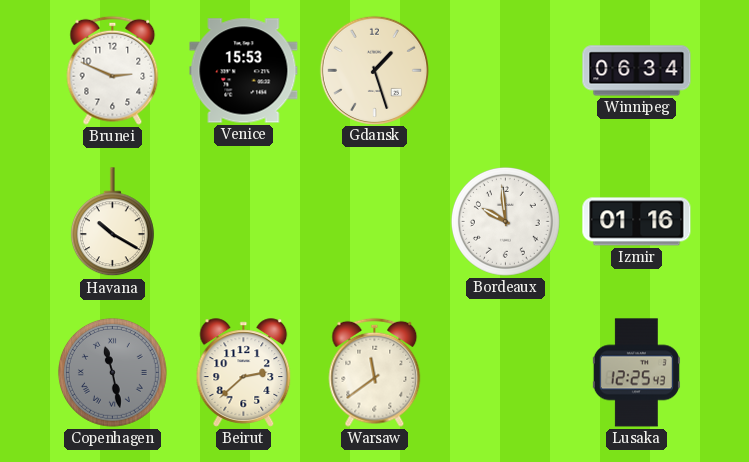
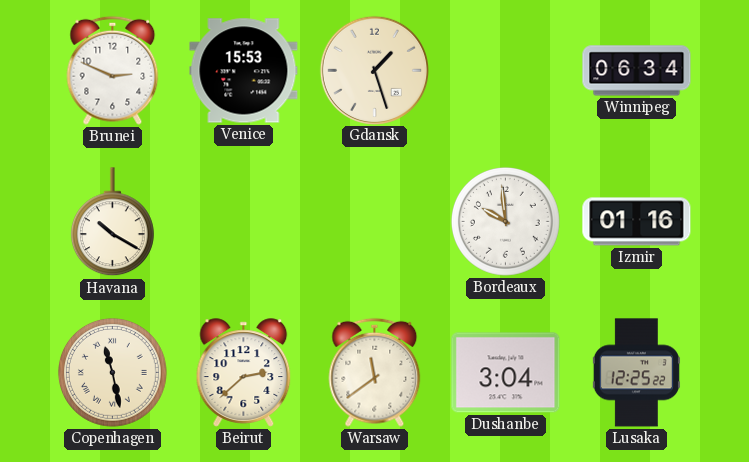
Copenhagen dial: grey -> cream
Dushanbe: none -> 3:04
Lusaka: 12:25:43 -> 12:25:22
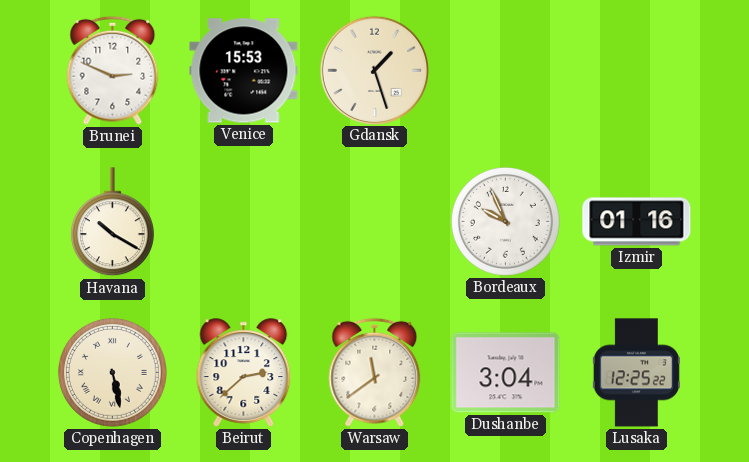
Winnipeg: 06:34 -> none
Bordeaux: 9:59 -> 9:56
Copenhagen: 11:28 -> 5:28
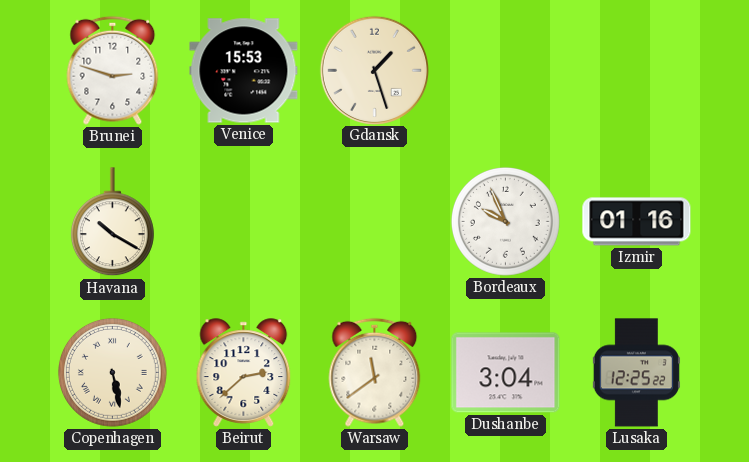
Brunei: 2:49 -> 2:48
